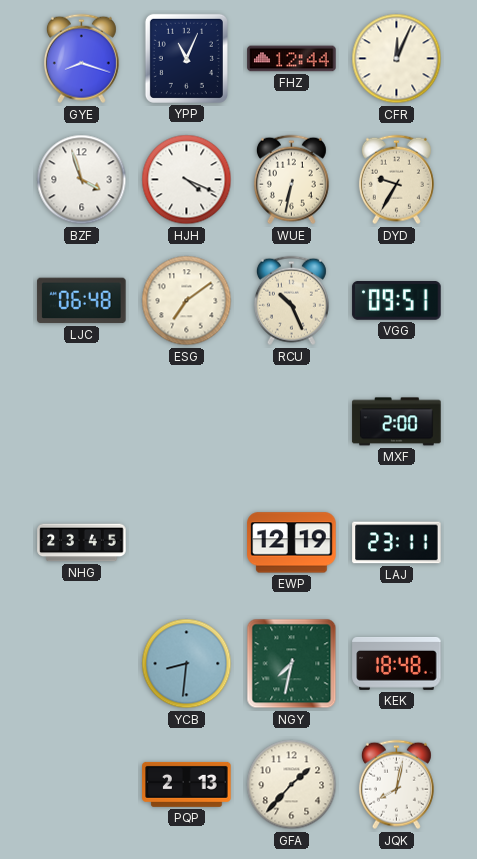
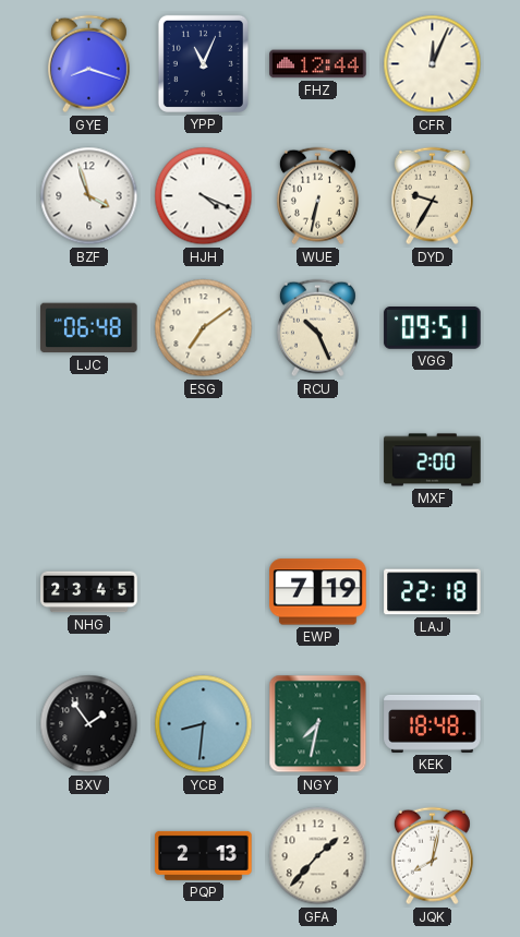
EWP: 12:19 -> 7:19
LAJ: 23:11 -> 22:18
BXV: none -> 1:54
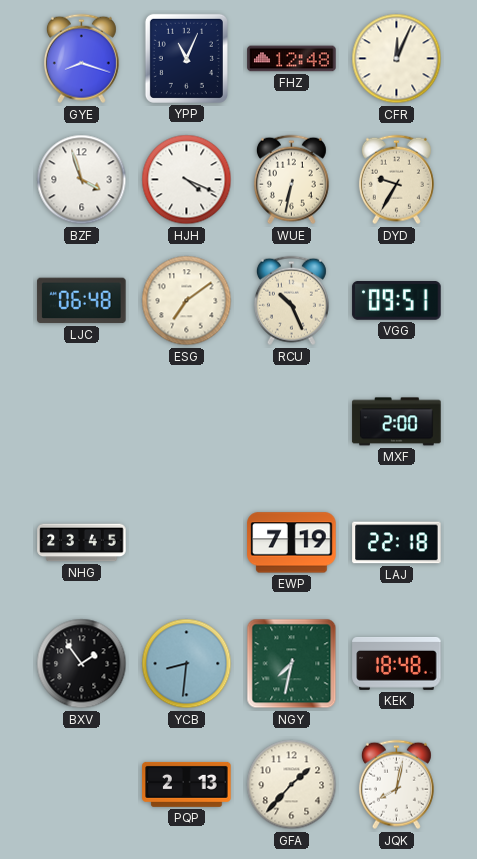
FHZ: 12:44 -> 12:48
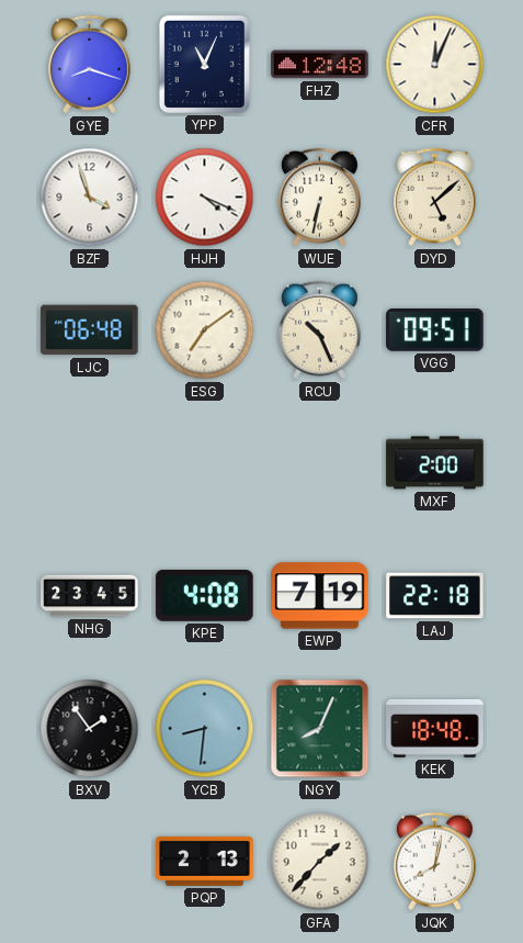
DYD: 9:35 -> 5:08
KPE: none -> 4:08
NGY: 7:32 -> 8:04
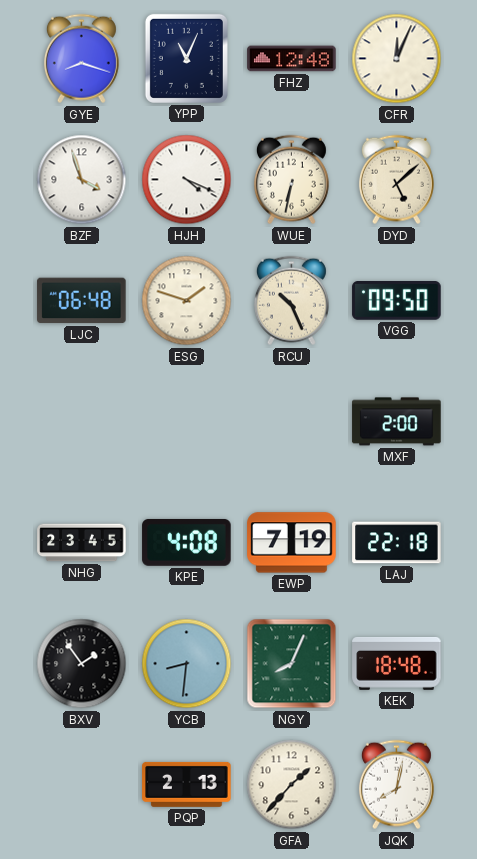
ESG: 7:09 -> 1:48
VGG: 09:51 -> 09:50
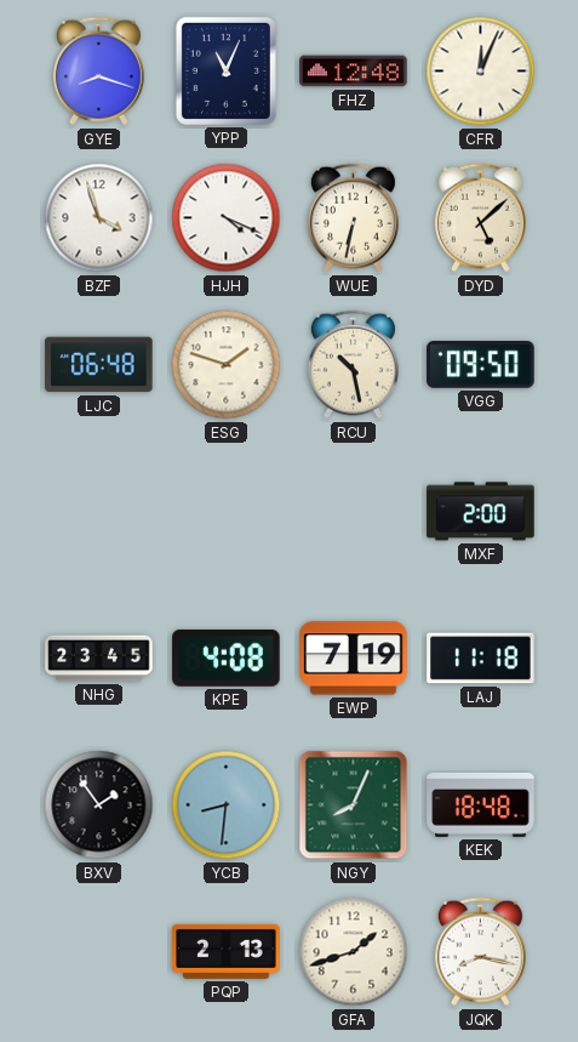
RCU: 10:26 -> 10:28
LAJ: 22:18 -> 11:18
GFA: 1:37 -> 1:42
JQK: 8:02 -> 8:17
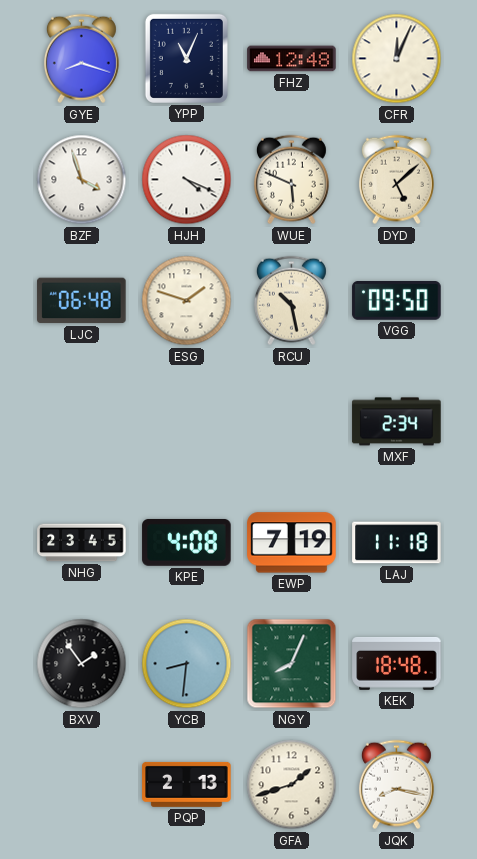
WUE: 6:32 -> 5:49
MXF: 2:00 -> 2:34
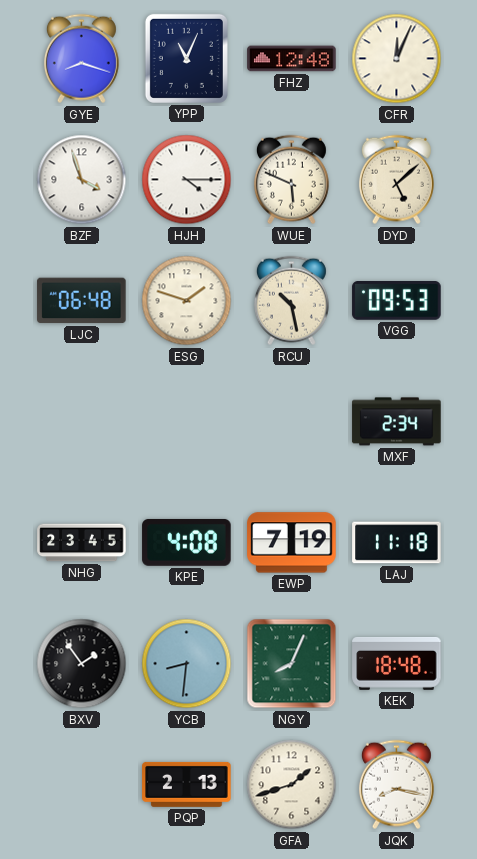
HJH: 4:19 -> 4:15
VGG: 09:50 -> 09:53
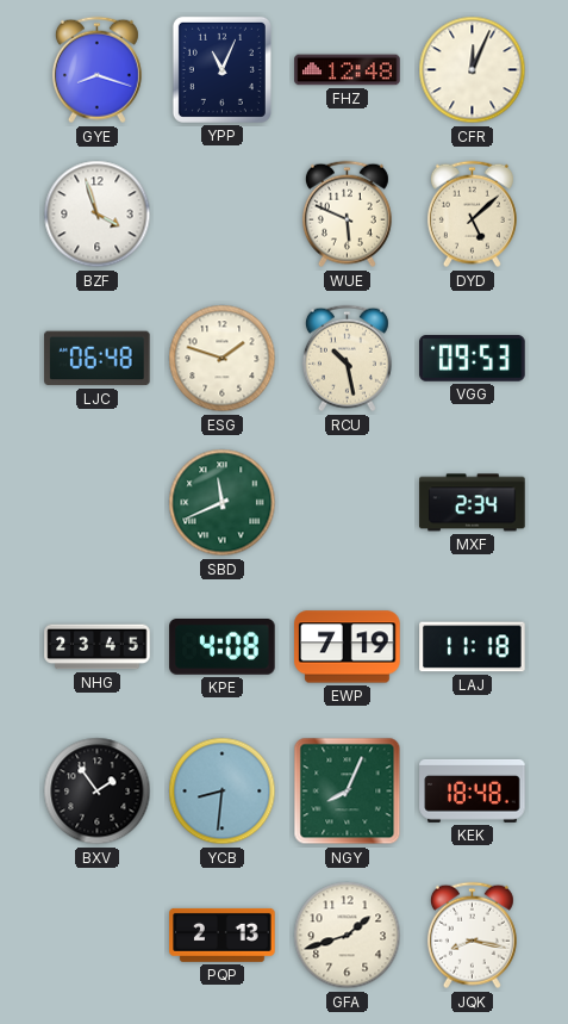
HJH: 4:15 -> none
SBD: none -> 11:41
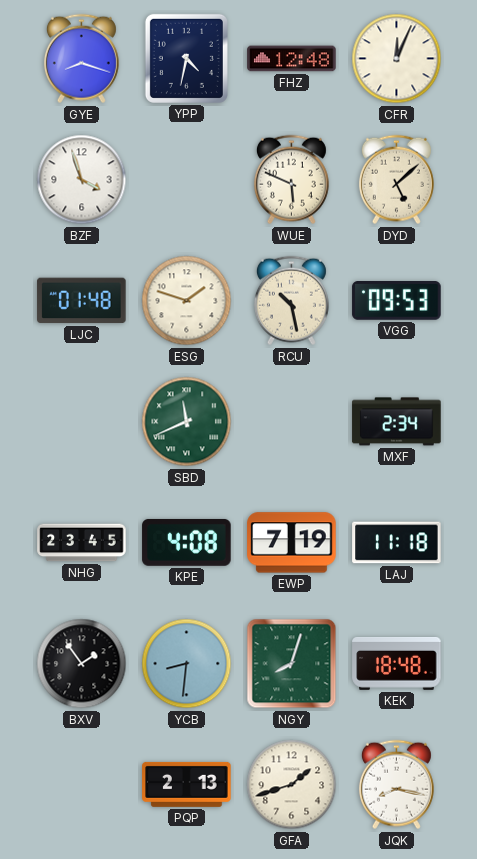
YPP: 11:04 -> 4:32
LJC: 06:48 -> 01:48
NGY: 8:04 -> 8:03
